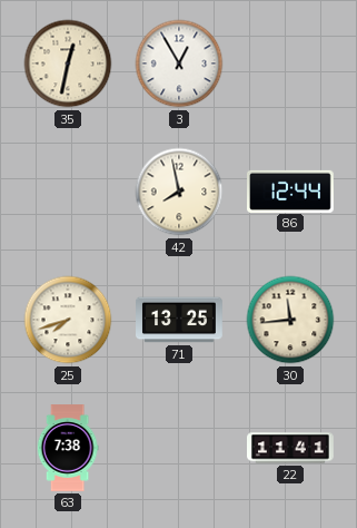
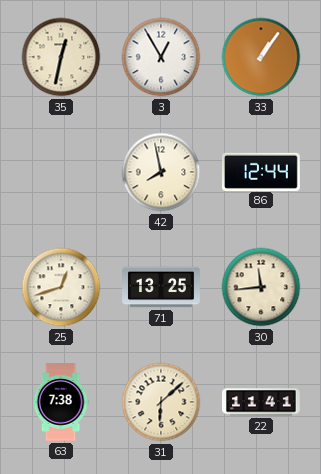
33: none -> 1:06
25: 7:42 -> 12:42
31: none -> 6:08
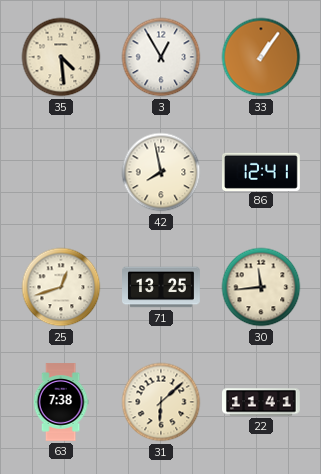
35: 12:32 -> 4:29
86: 12:44 -> 12:41
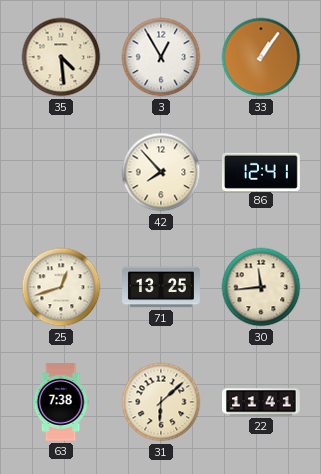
42: 7:58 -> 7:53
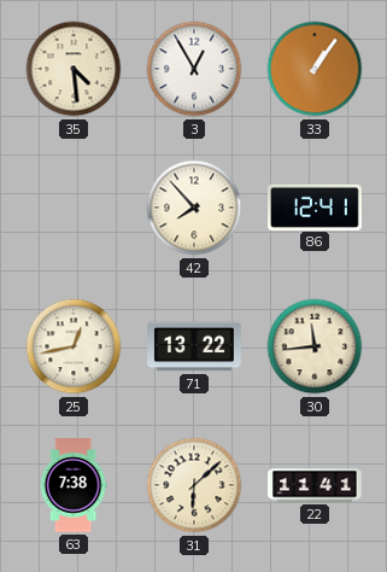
25: 12:42 -> 12:43
71: 13:25 -> 13:22
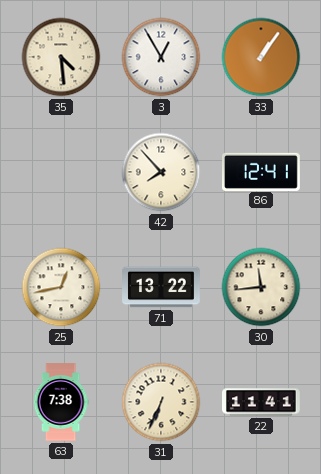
31: 6:08 -> 6:34
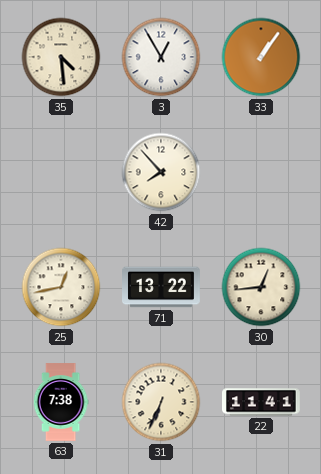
86: 12:41 -> none
30: 11:44 -> 12:44
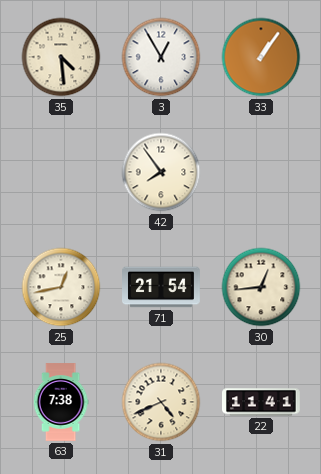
42: 7:53 -> 7:54
71: 13:22 -> 21:54
31: 6:34 -> 4:41
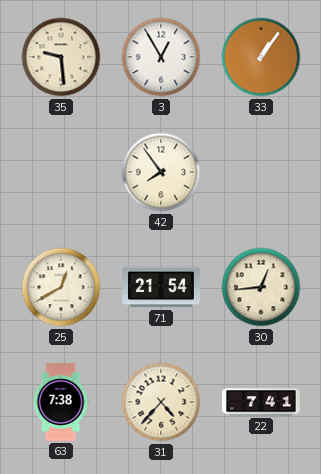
35: 4:29 -> 9:29
25: 12:43 -> 12:40
31: 4:41 -> 4:37
22: 11:41 -> 7:41
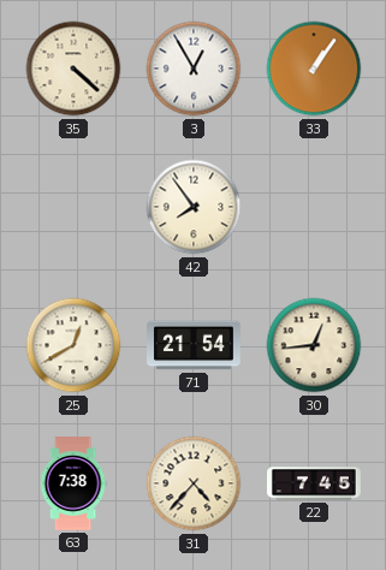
35: 9:29 -> 4:22
22: 7:41 -> 7:45
